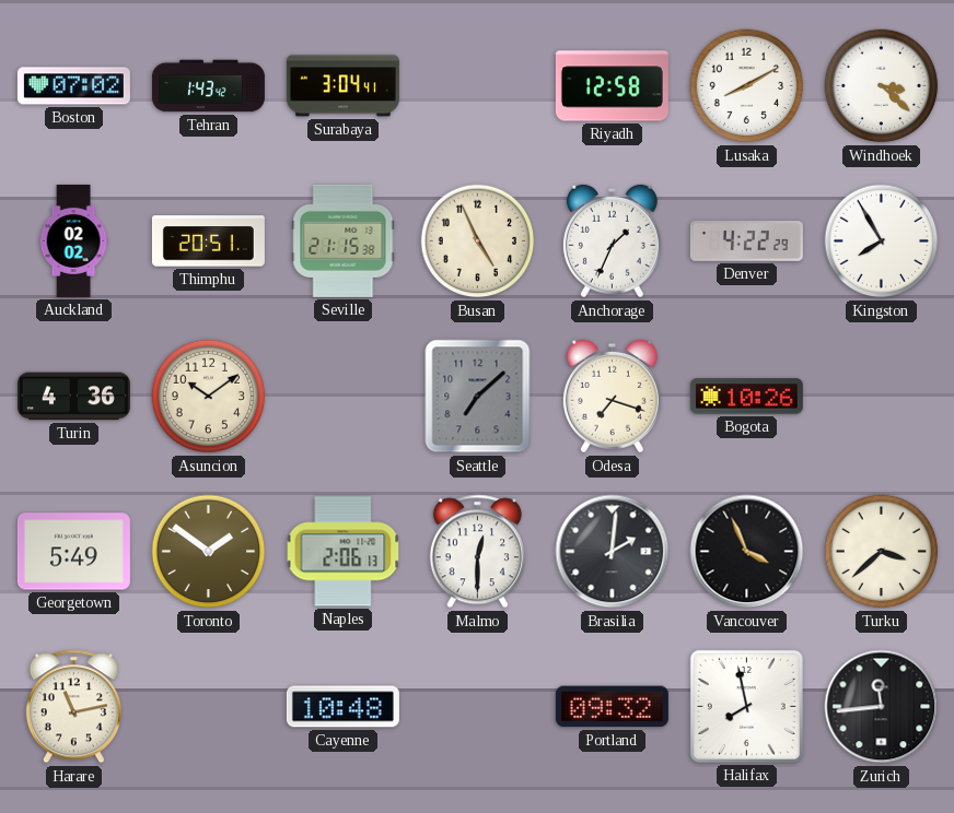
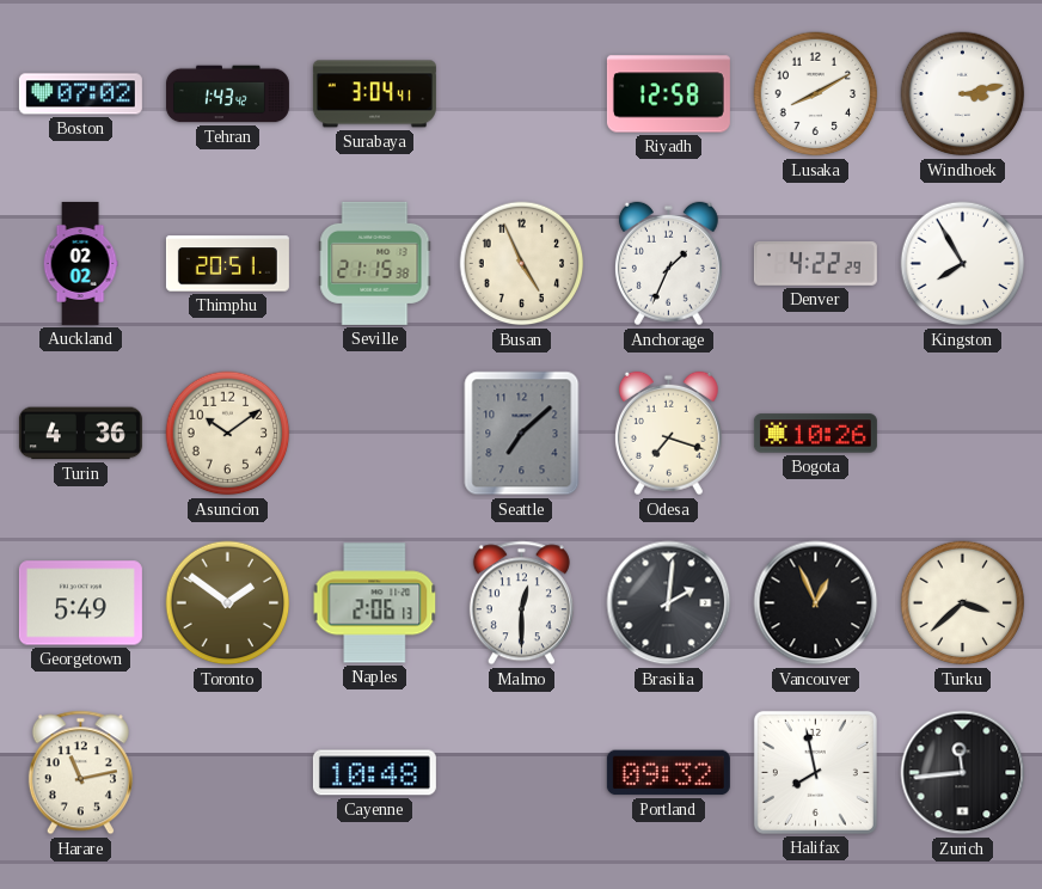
Windhoek: 3:22 -> 3:13
Vancouver: 3:56 -> 12:56
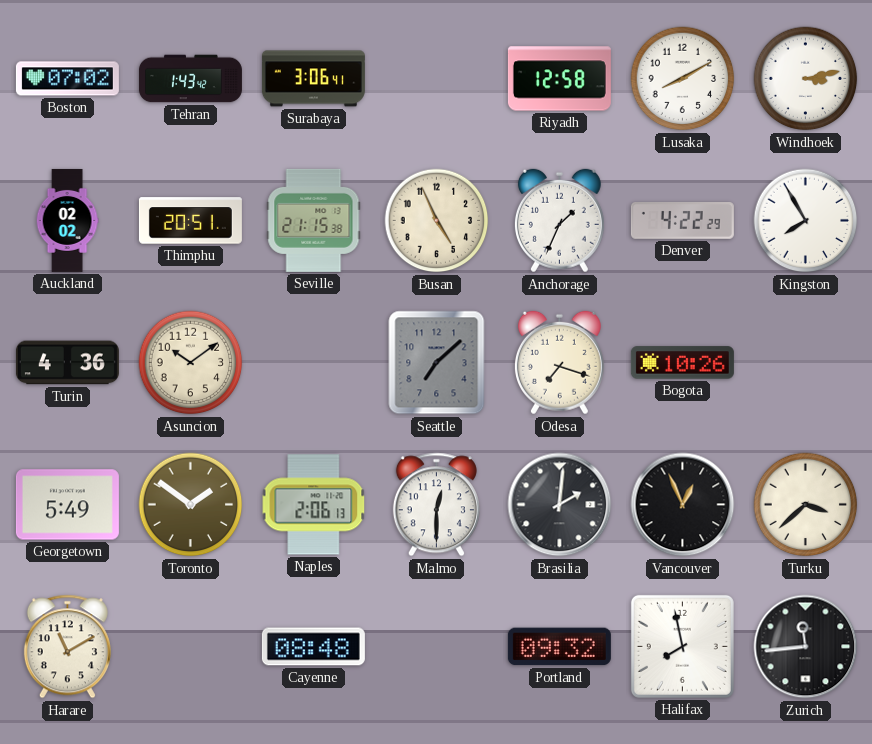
Surabaya: 3:04 -> 3:06
Harare: 11:13 -> 11:10
Cayenne: 10:48 -> 08:48
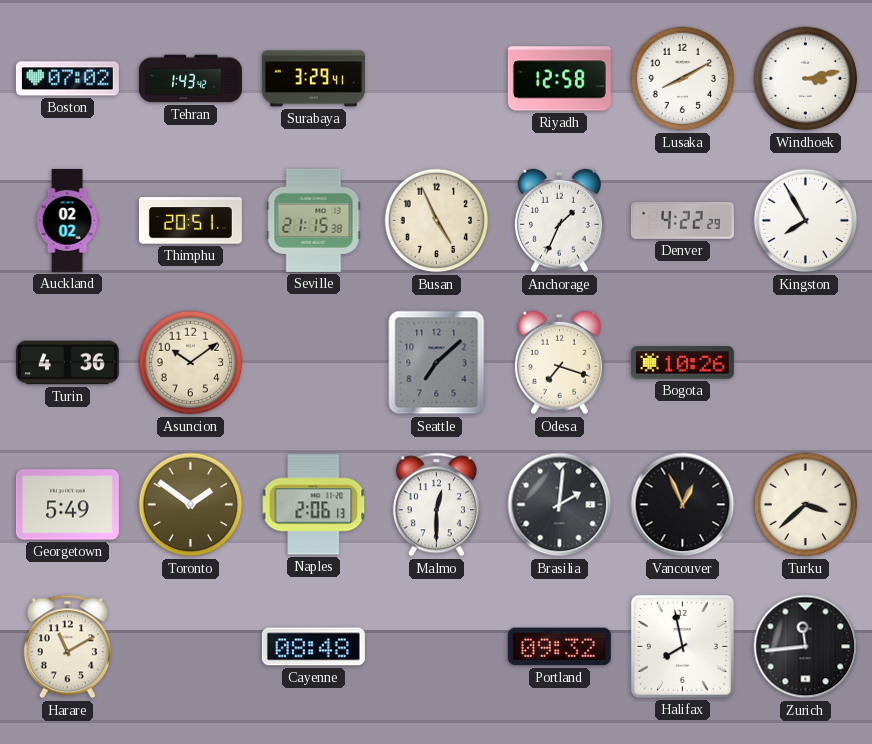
Surabaya: 3:06 -> 3:29
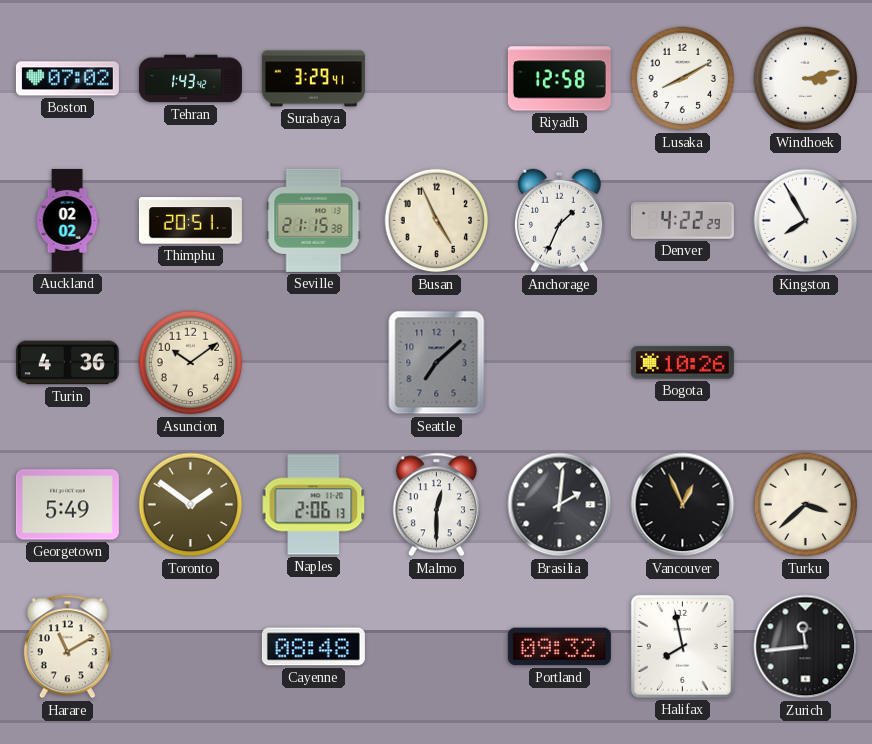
Odesa: 7:18 -> none
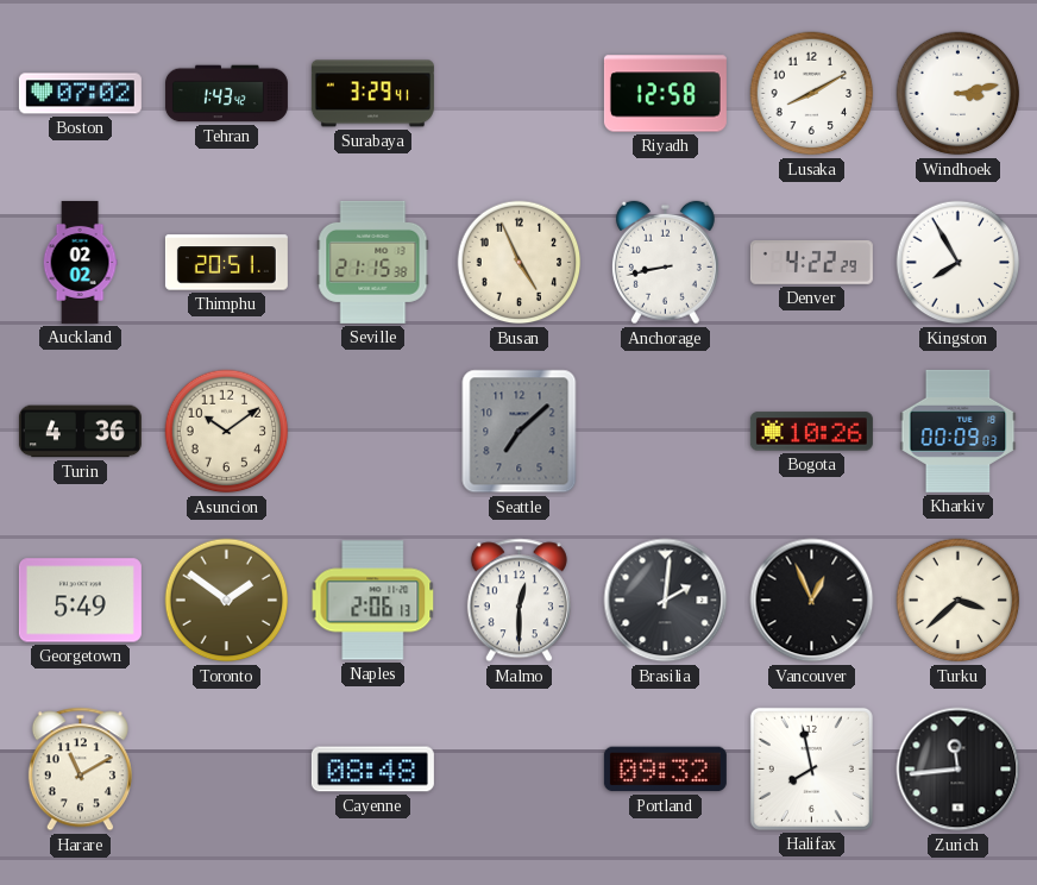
Anchorage: 1:34 -> 8:43
Kharkiv: none -> 00:09
